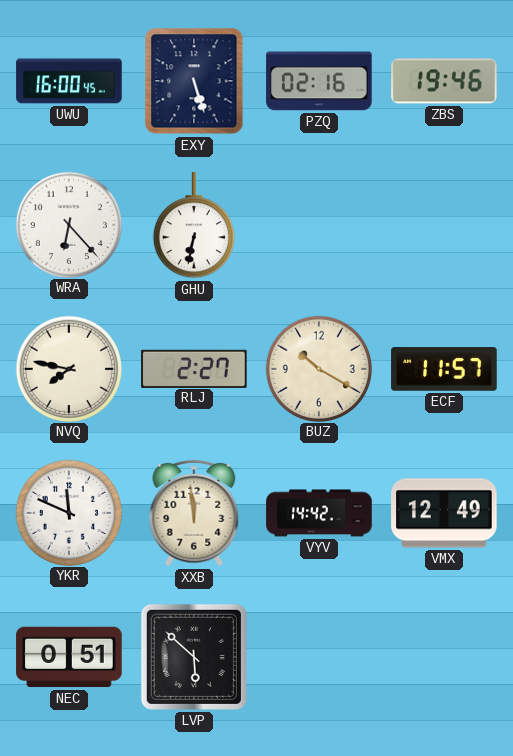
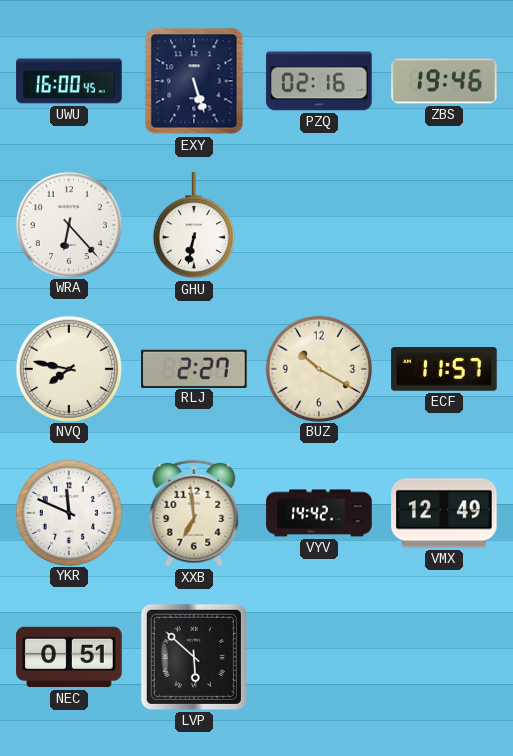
XXB: 11:59 -> 6:59
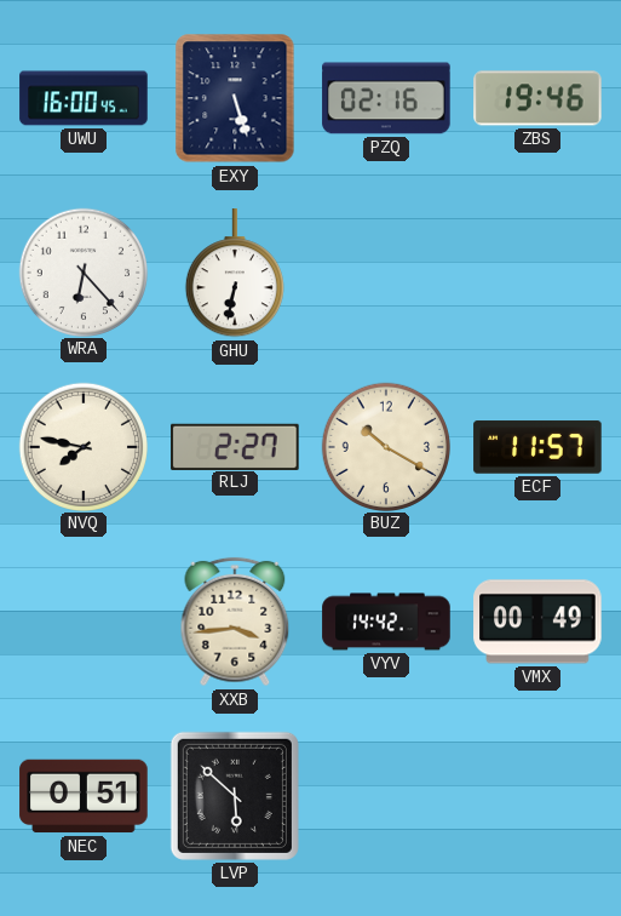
YKR: 11:49 -> none
XXB: 6:59 -> 3:44
VMX: 12:49 -> 00:49
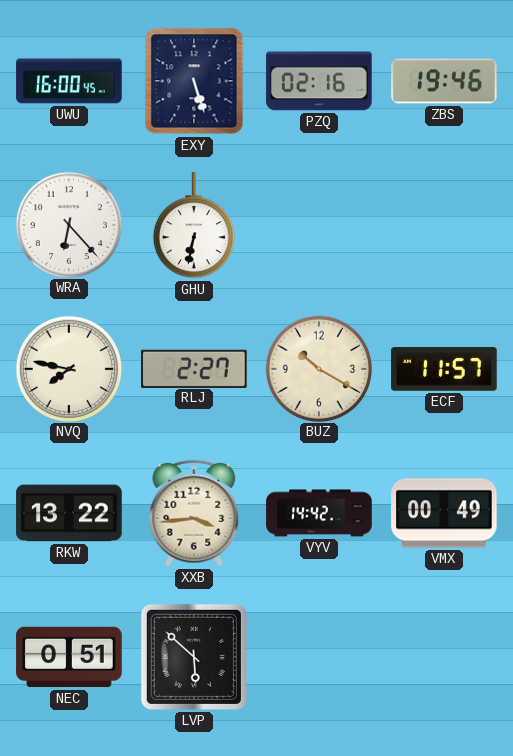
RKW: none -> 13:22
